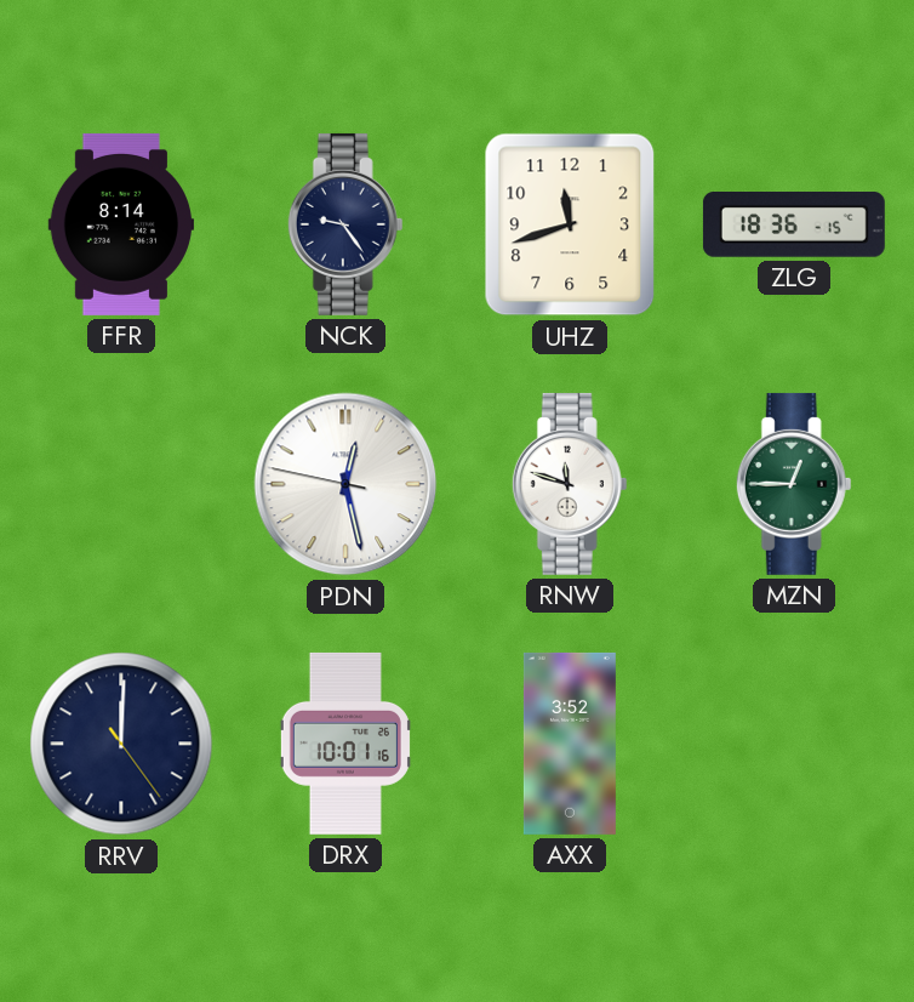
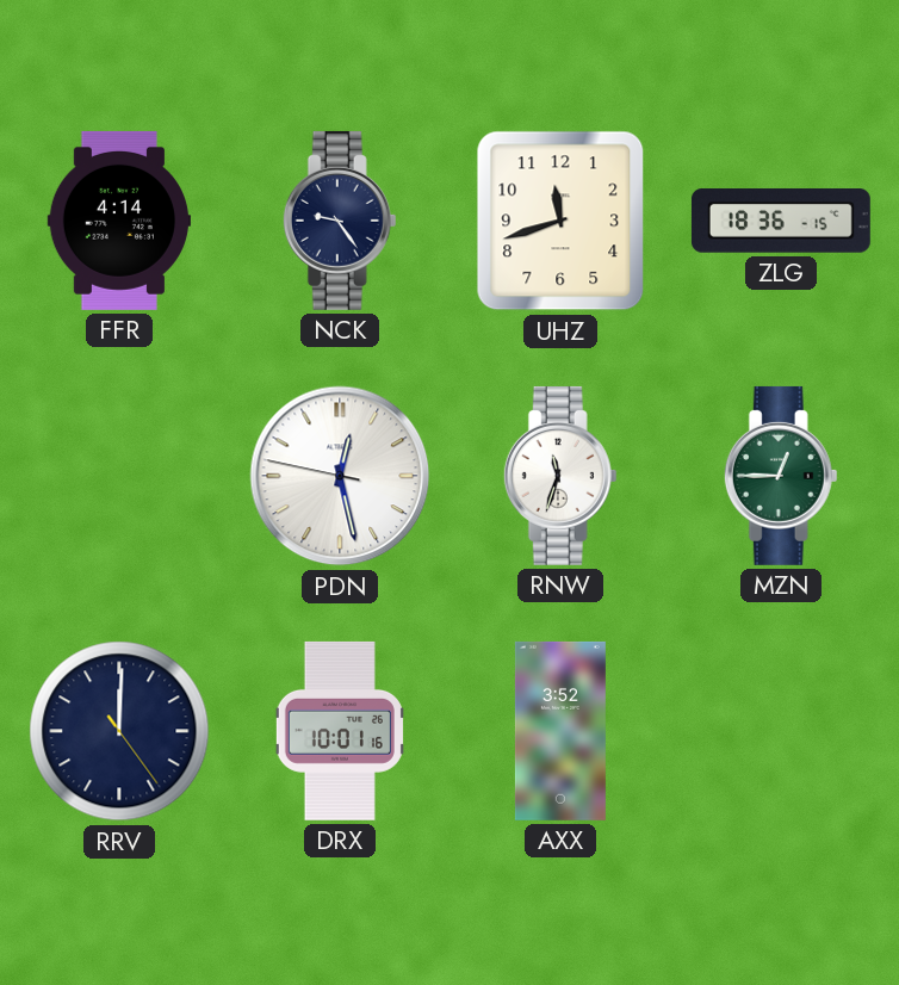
FFR: 8:14 -> 4:14
RNW: 11:48 -> 11:33
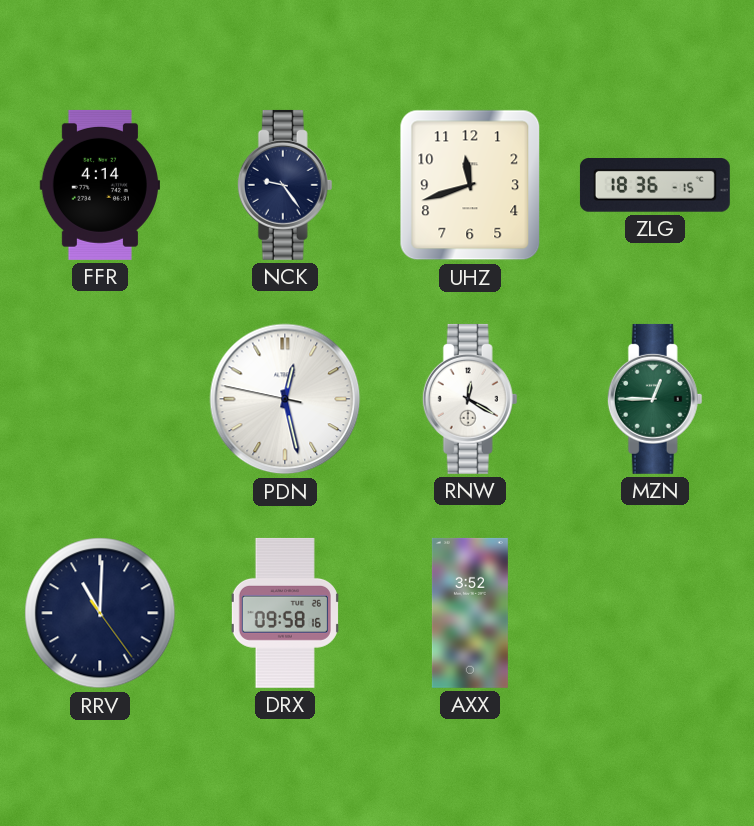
RNW: 11:33 -> 12:20
RRV: 12:00 -> 11:00
DRX: 10:01 -> 09:58
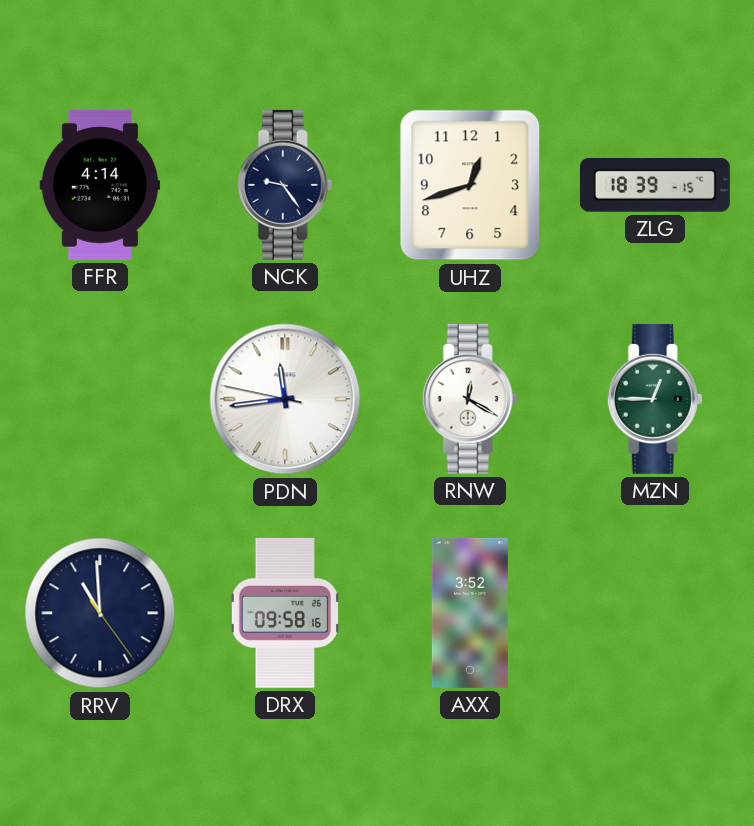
UHZ: 11:42 -> 12:42
ZLG: 18:36 -> 18:39
PDN: 12:27 -> 11:43
RRV: 11:00 -> 10:59
